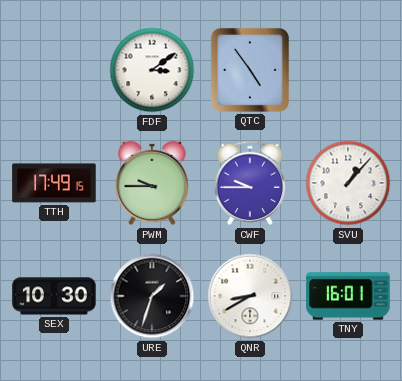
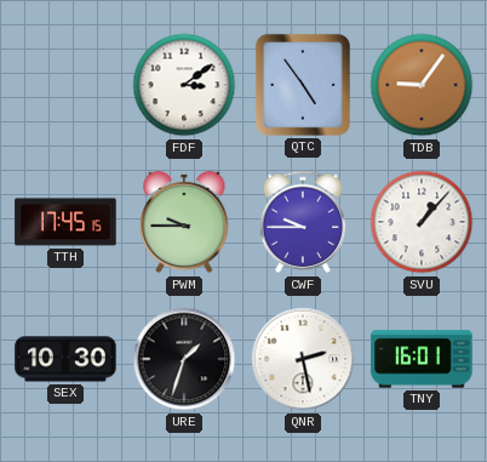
TDB: none -> 9:06
TTH: 17:49 -> 17:45
QNR: 8:40 -> 2:28
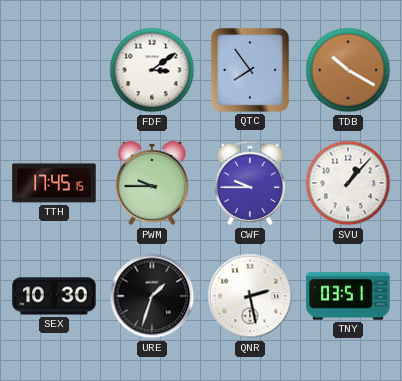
QTC: 4:54 -> 7:54
TDB: 9:06 -> 10:20
TNY: 16:01 -> 03:51
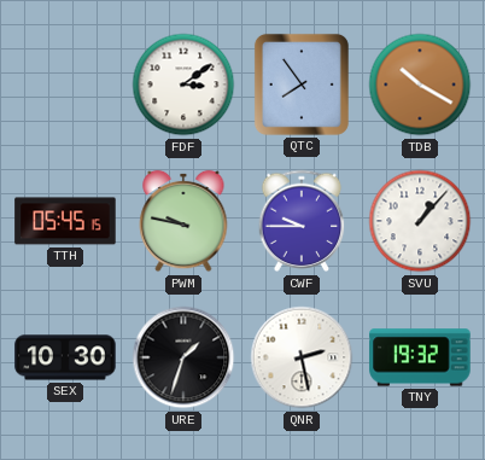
TTH: 17:45 -> 05:45
PWM: 9:45 -> 9:47
TNY: 03:51 -> 19:32
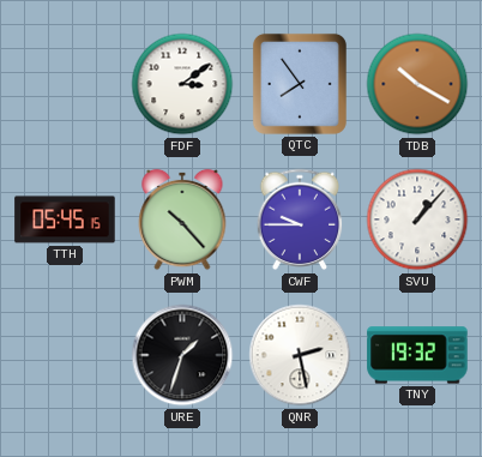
PWM: 9:47 -> 10:23
SEX: 10:30 -> none
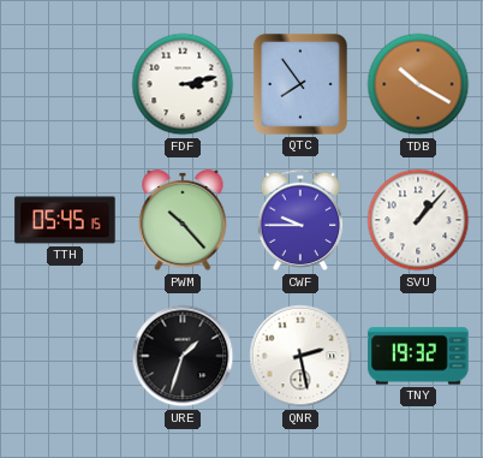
FDF: 3:09 -> 3:13
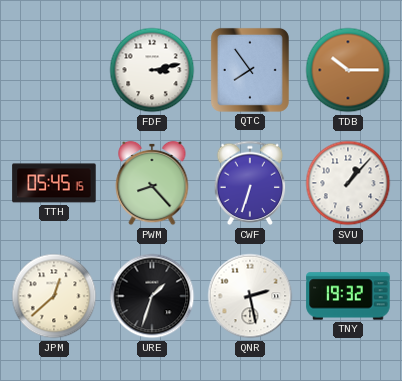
TDB: 10:20 -> 10:15
PWM: 10:23 -> 8:23
CWF: 9:45 -> 6:33
JPM: none -> 12:38
